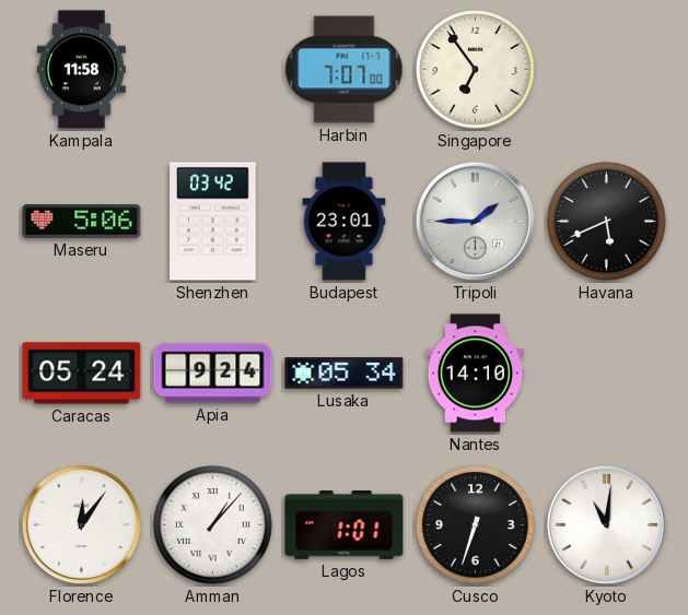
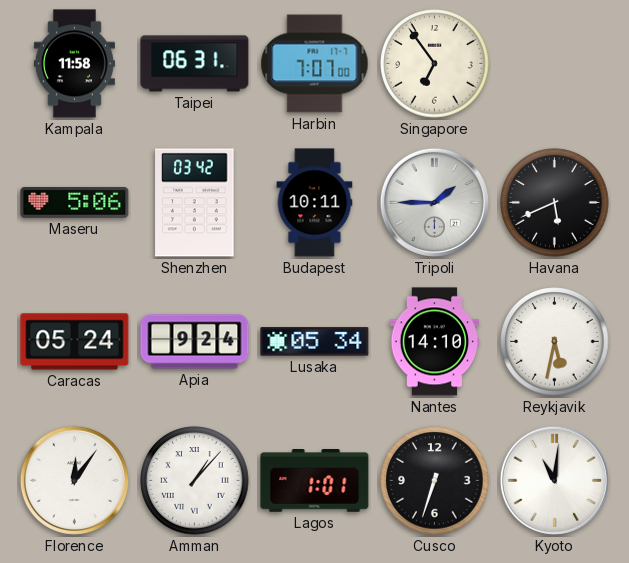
Taipei: none -> 06:31
Budapest: 23:01 -> 10:11
Reykjavik: none -> 5:32
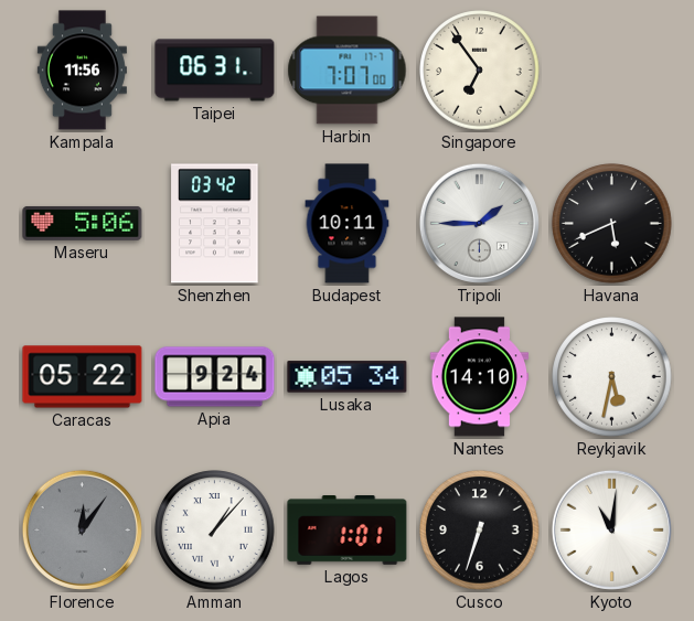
Kampala: 11:58 -> 11:56
Caracas: 05:24 -> 05:22
Florence dial: white -> grey
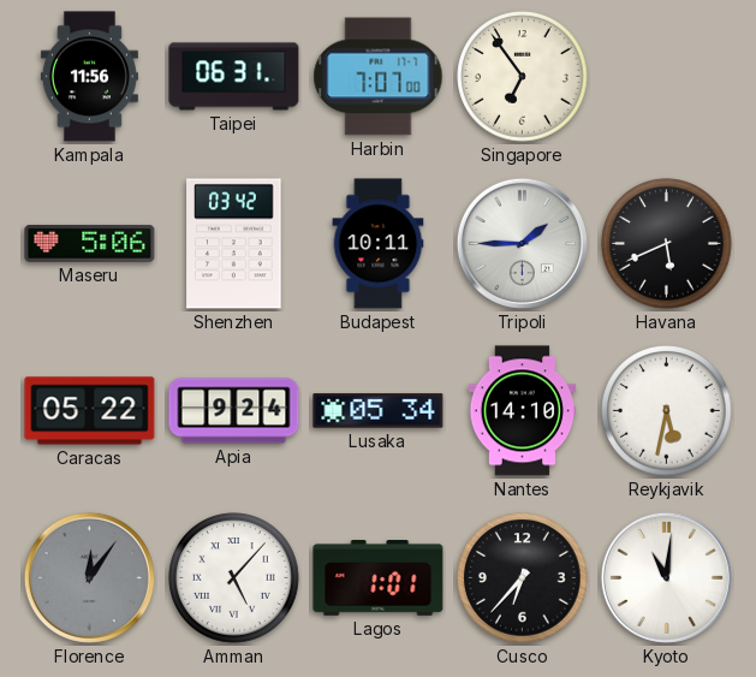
Amman: 1:07 -> 5:07
Cusco: 6:33 -> 6:37
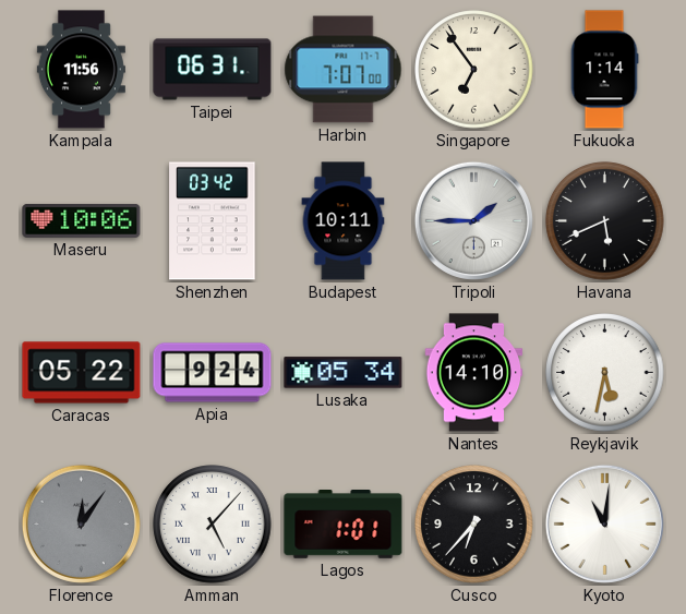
Fukuoka: none -> 1:14
Maseru: 5:06 -> 10:06
